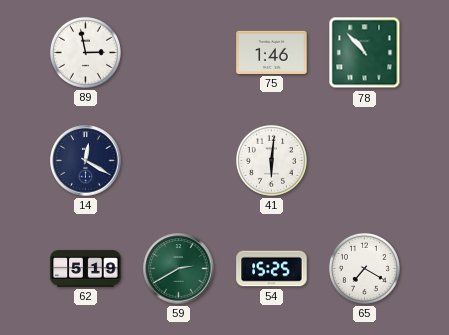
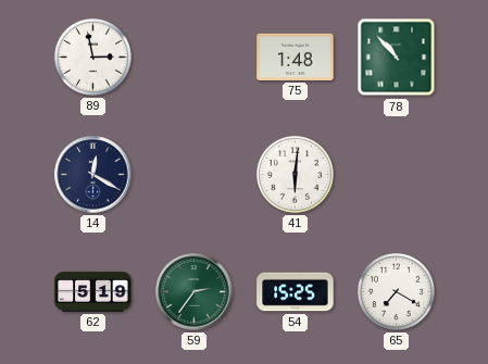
75: 1:46 -> 1:48
59: 2:40 -> 2:36
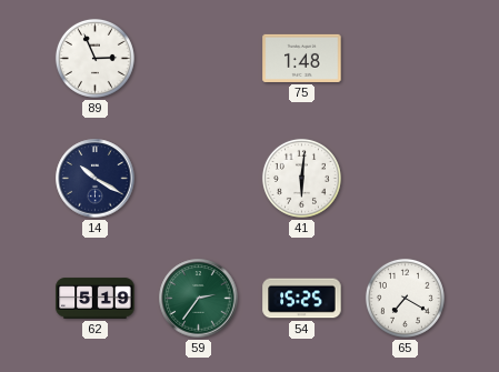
89: 2:58 -> 2:56
78: 10:53 -> none
14: 12:20 -> 10:20
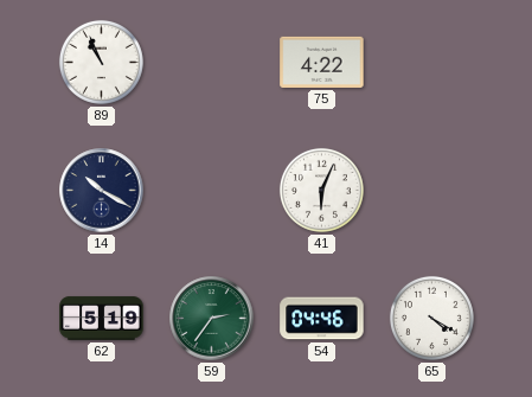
89: 2:56 -> 10:56
75: 1:48 -> 4:22
41: 6:01 -> 6:04
54: 15:25 -> 04:46
65: 7:20 -> 4:20
